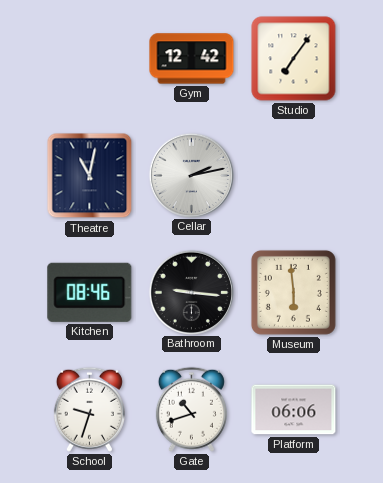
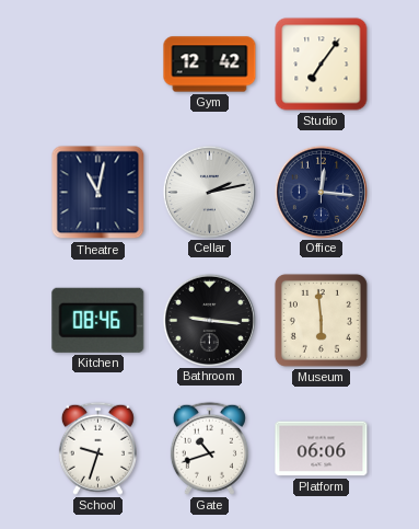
Office: none -> 12:16
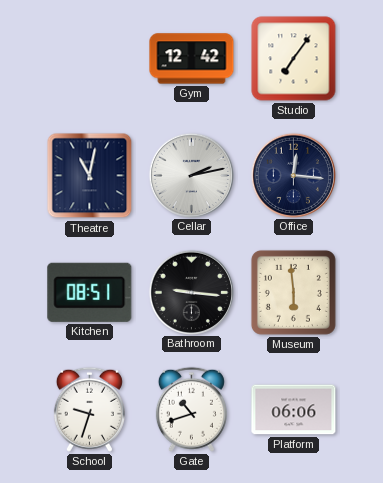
Kitchen: 08:46 -> 08:51
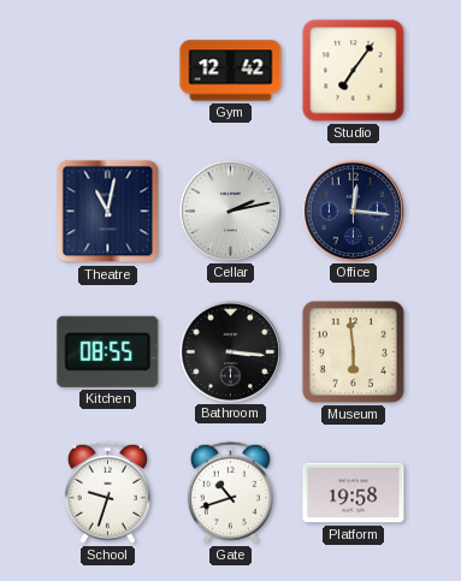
Kitchen: 08:51 -> 08:55
Bathroom: 9:16 -> 3:16
Platform: 06:06 -> 19:58
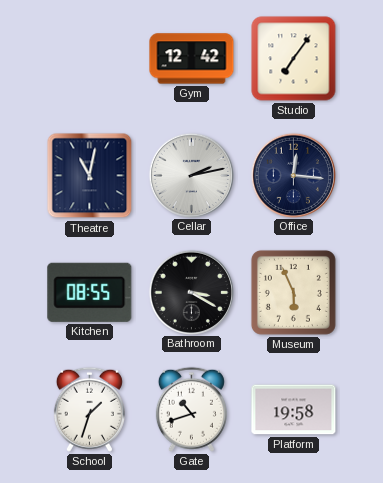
Bathroom: 3:16 -> 3:20
Museum: 5:59 -> 5:56
School: 9:33 -> 1:33
